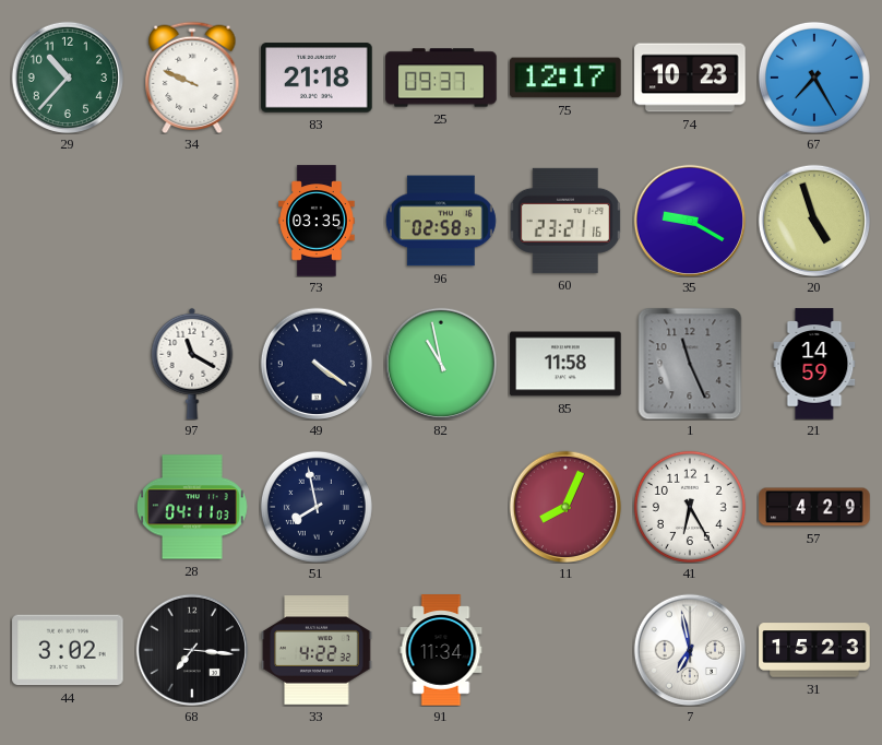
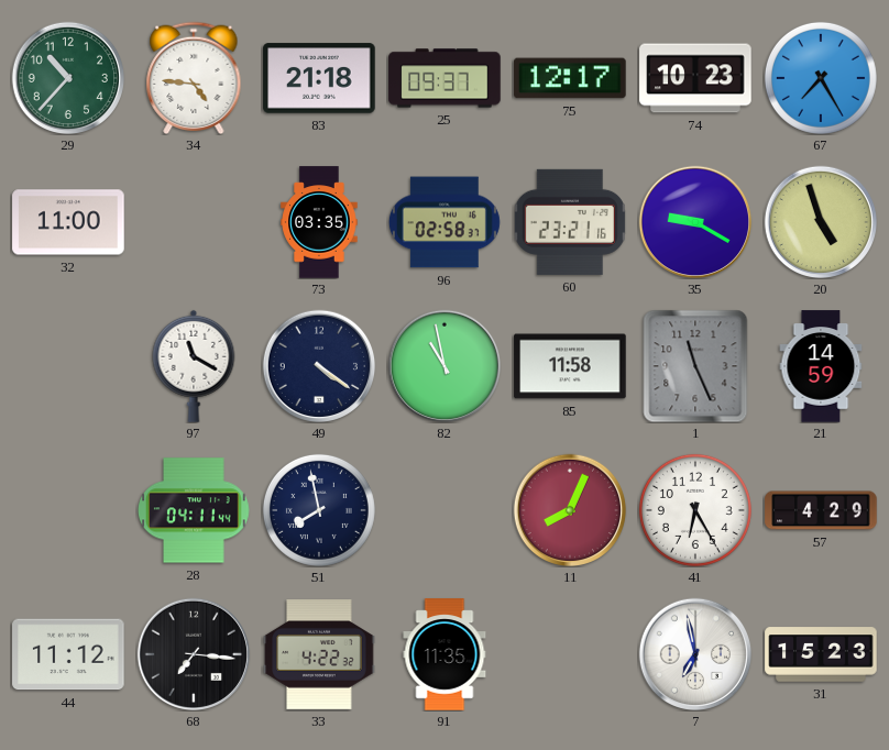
34: 9:49 -> 4:46
32: none -> 11:00
28: 04:11:03 -> 04:11:44
44: 3:02 -> 11:12
91: 11:34 -> 11:35
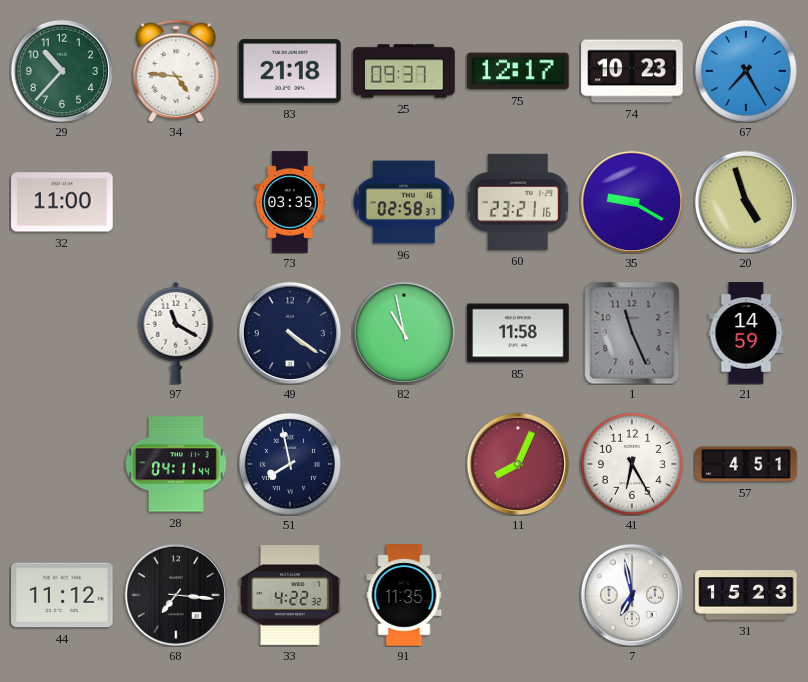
57: 4:29 -> 4:51
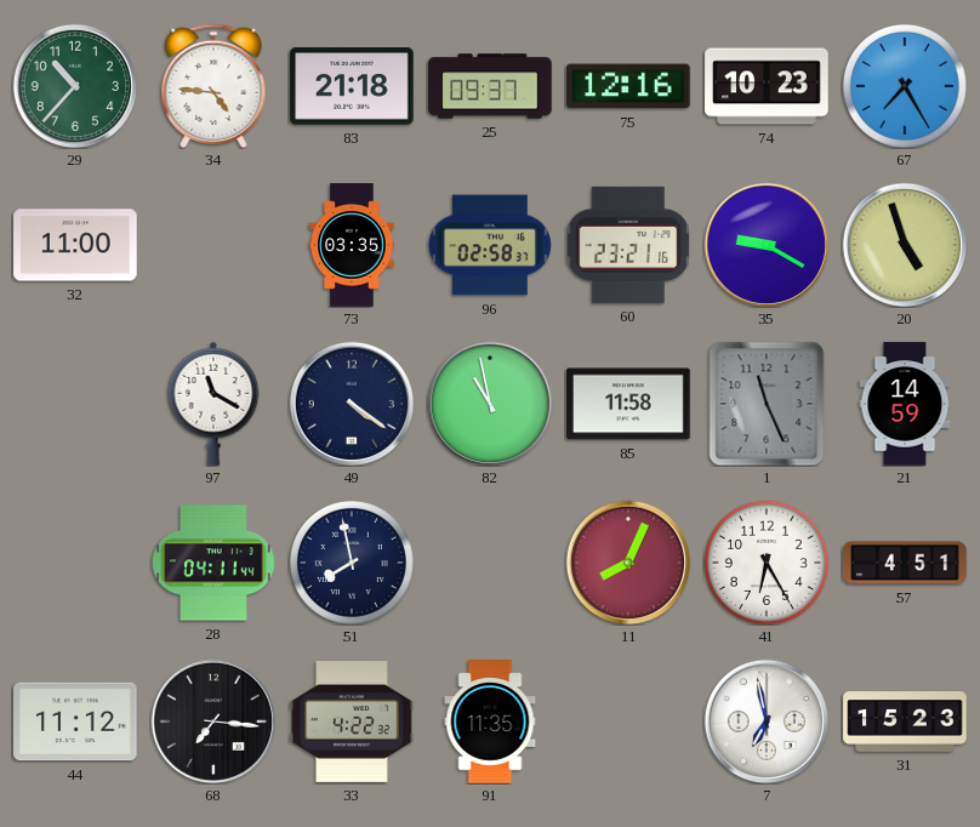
75: 12:17 -> 12:16
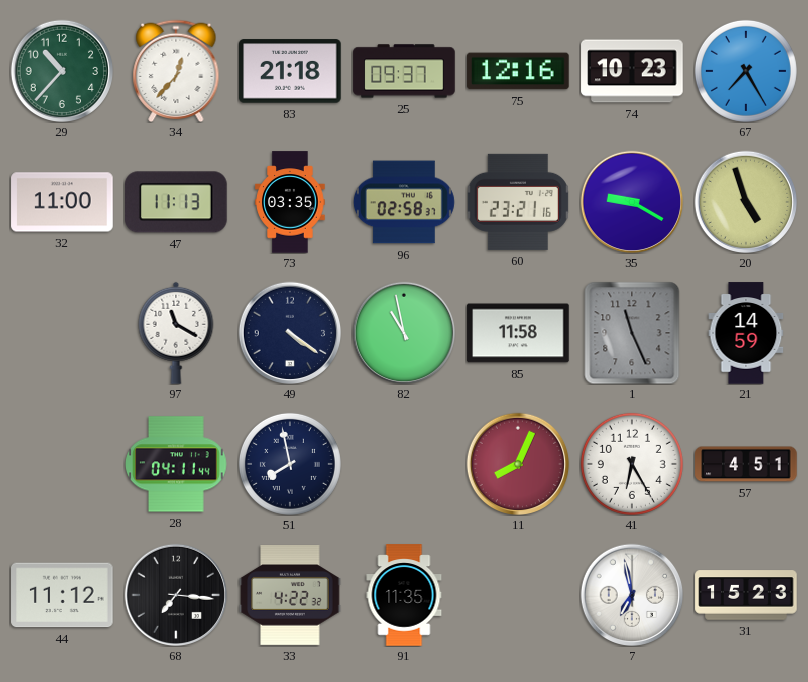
34: 4:46 -> 12:37
47: none -> 11:13
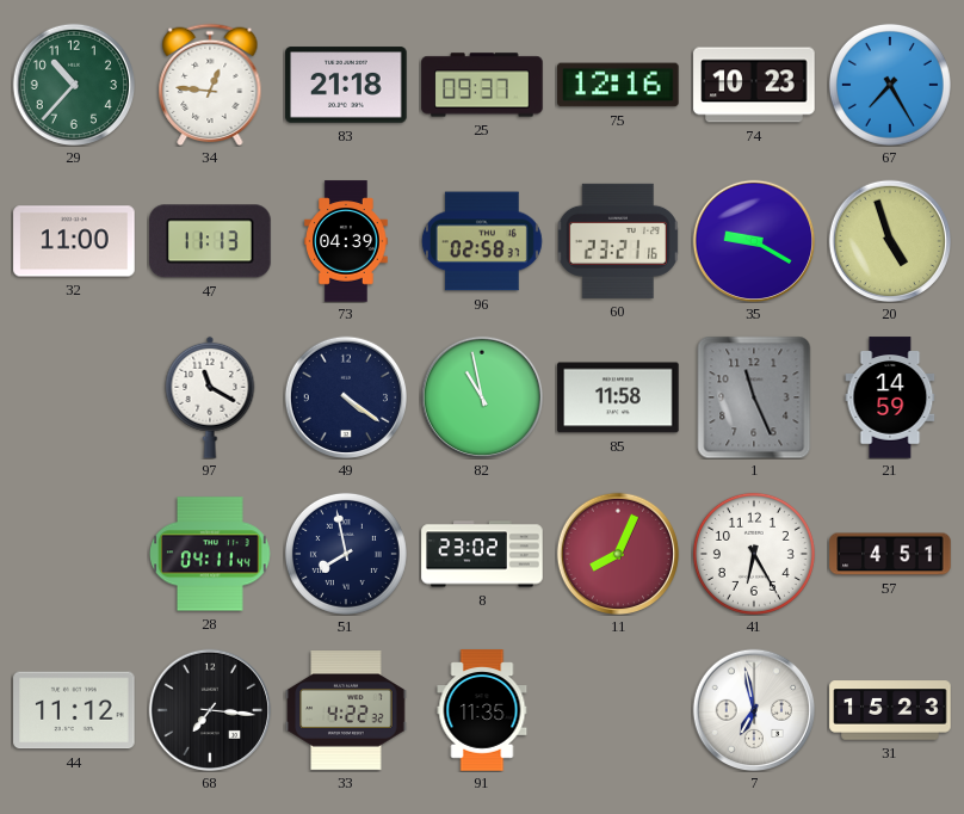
34: 12:37 -> 12:46
73: 03:35 -> 04:39
8: none -> 23:02
